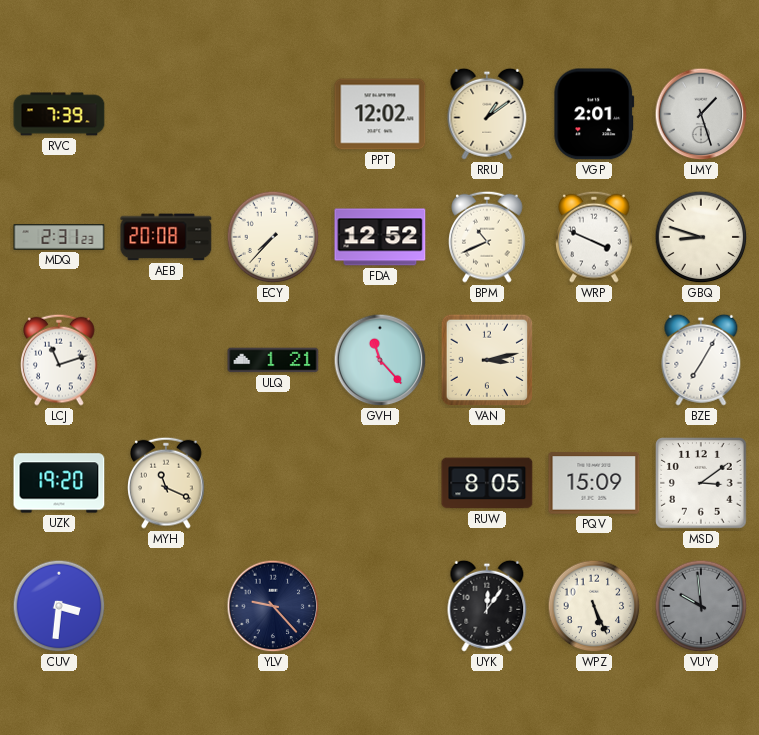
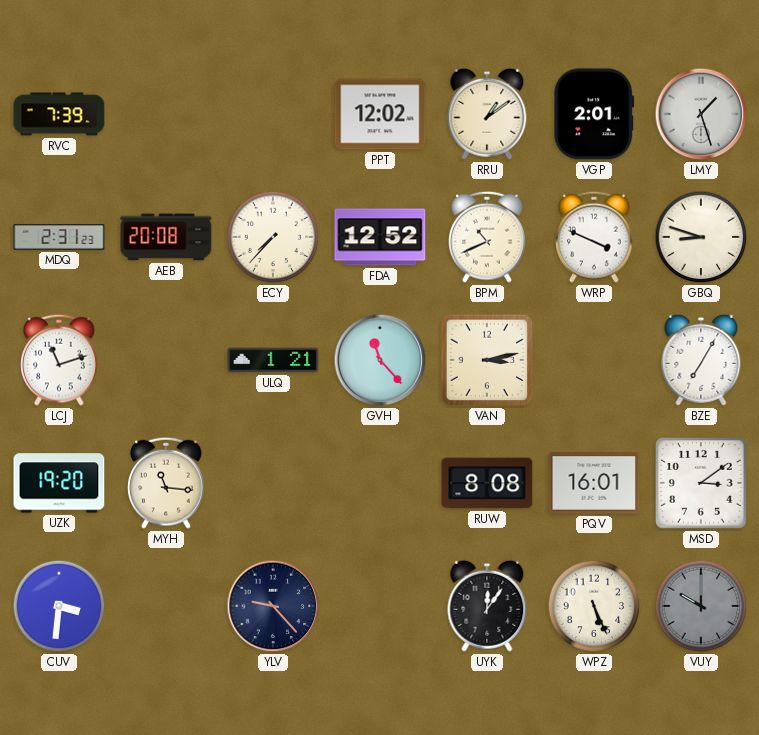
MYH: 11:19 -> 11:16
RUW: 8:05 -> 8:08
PQV: 15:09 -> 16:01
VUY: 9:59 -> 10:00
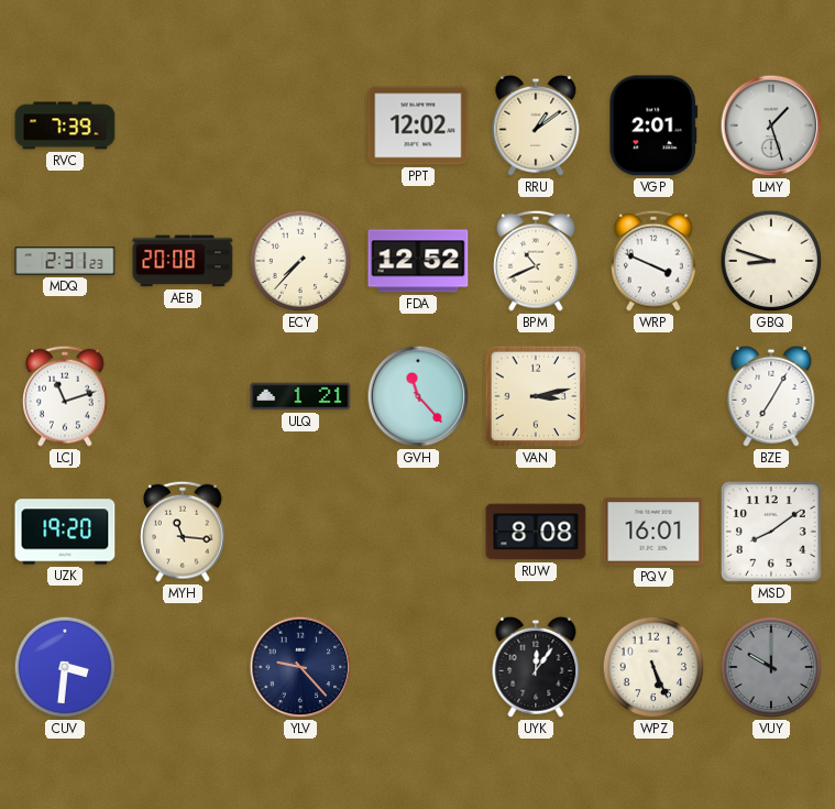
MSD: 3:09 -> 8:09
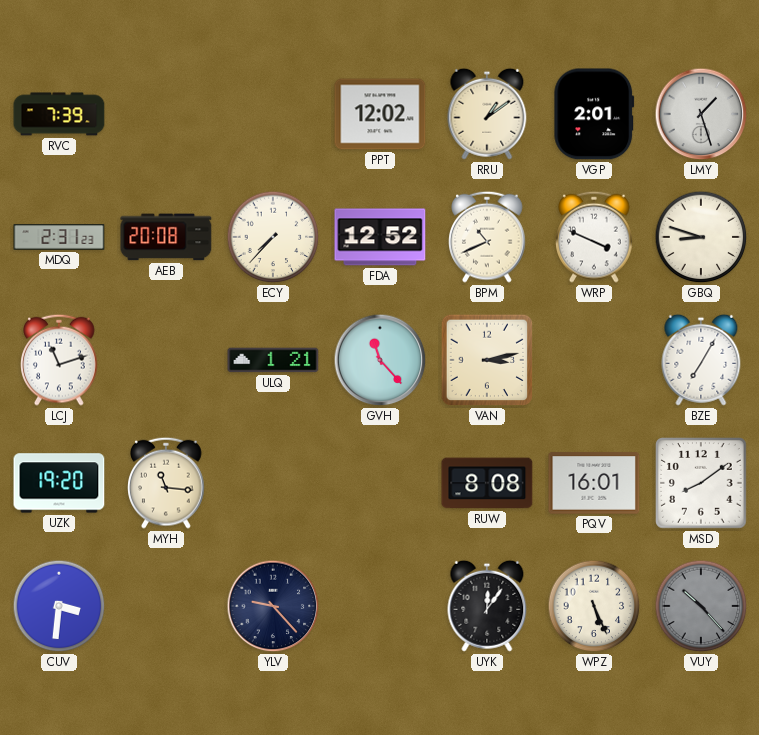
VUY: 10:00 -> 10:23
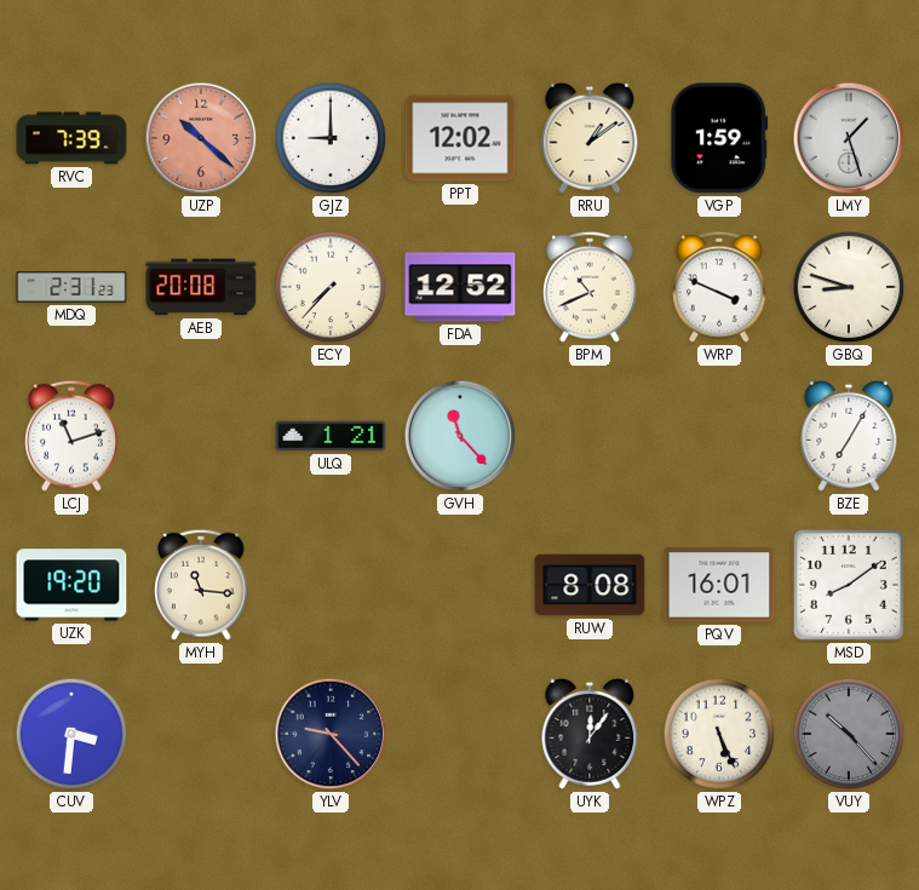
UZP: none -> 10:22
GJZ: none -> 9:00
VGP: 2:01 -> 1:59
VAN: 3:13 -> none
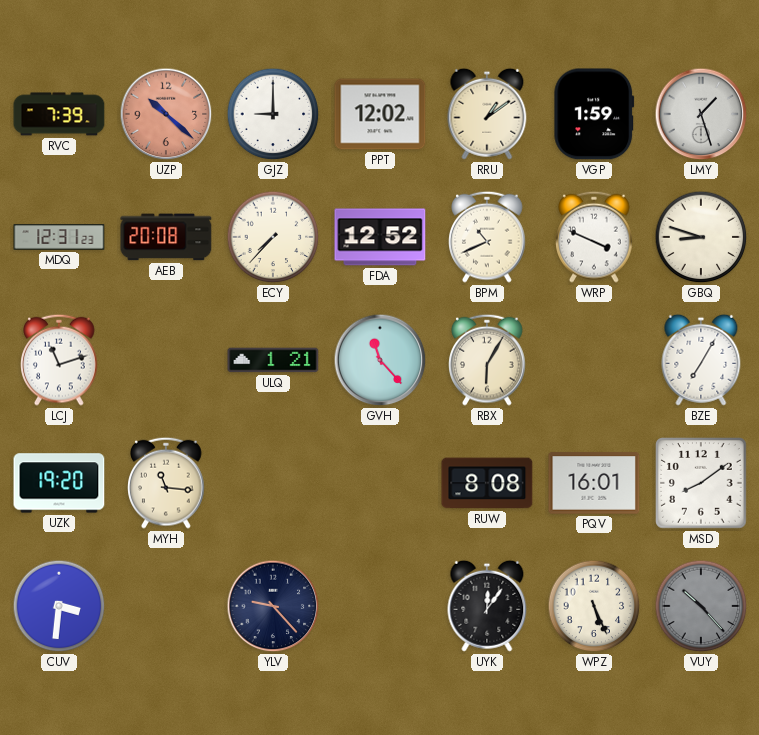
MDQ: 2:31 -> 12:31
RBX: none -> 6:05
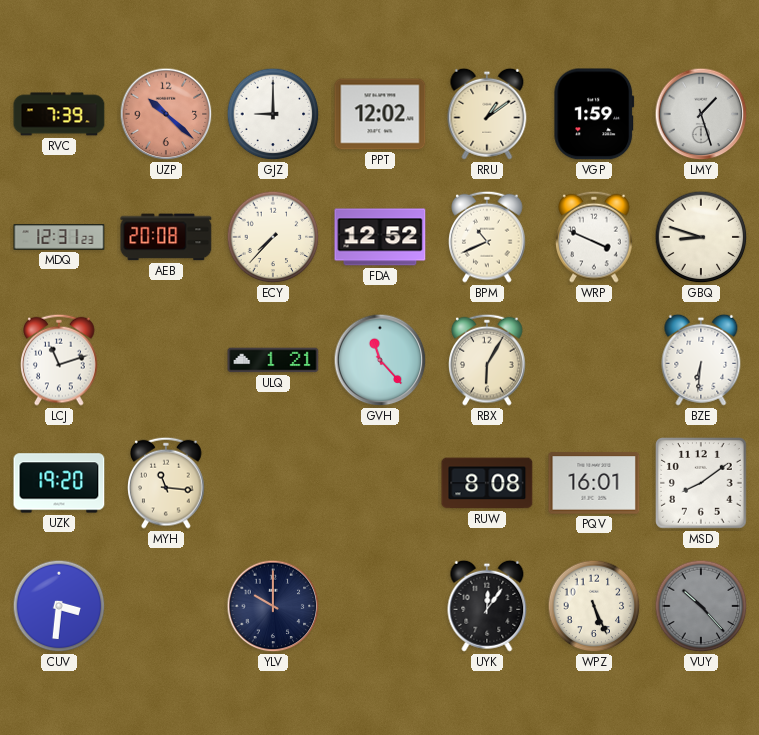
BZE: 7:05 -> 6:31
YLV: 9:23 -> 10:00
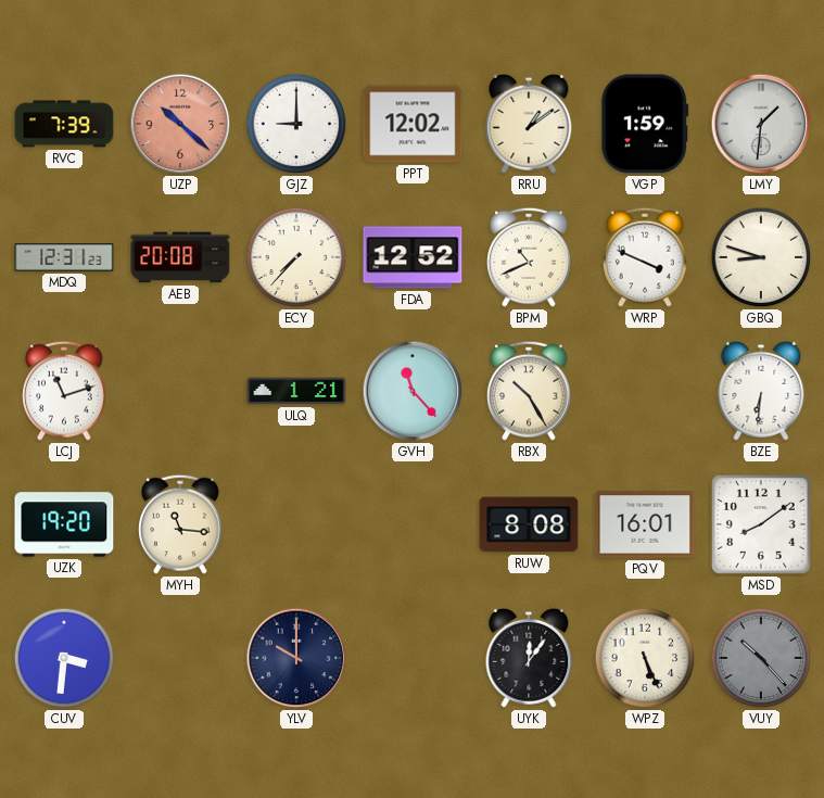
LMY: 1:27 -> 1:31
RBX: 6:05 -> 10:25
